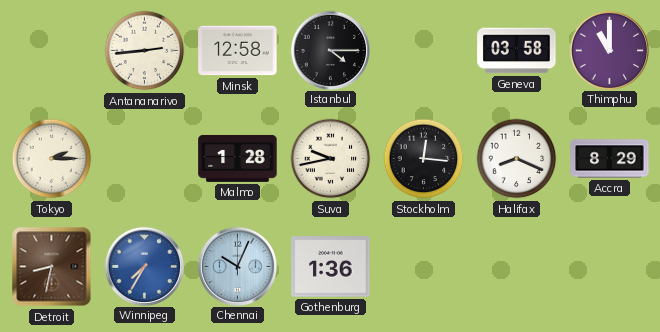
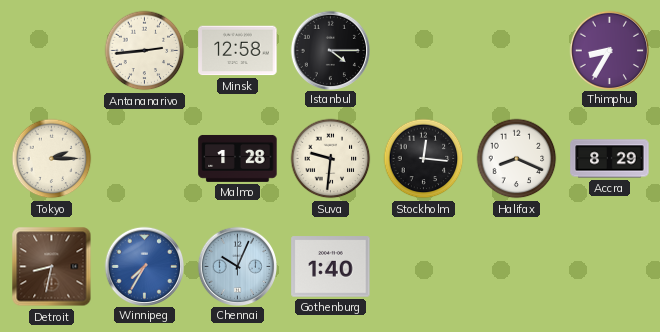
Geneva: 03:58 -> none
Thimphu: 11:00 -> 8:35
Suva: 9:43 -> 9:31
Gothenburg: 1:36 -> 1:40
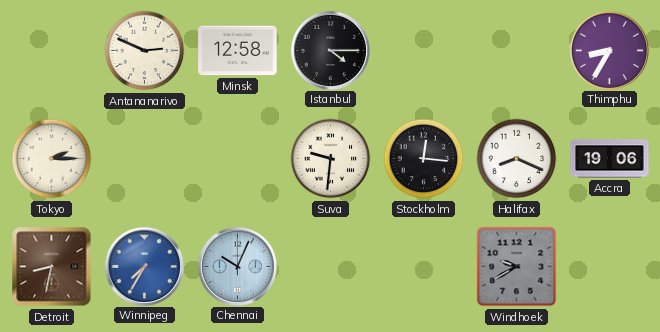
Antananarivo: 2:44 -> 2:49
Malmo: 1:28 -> none
Accra: 8:29 -> 19:06
Gothenburg: 1:40 -> none
Windhoek: none -> 9:40
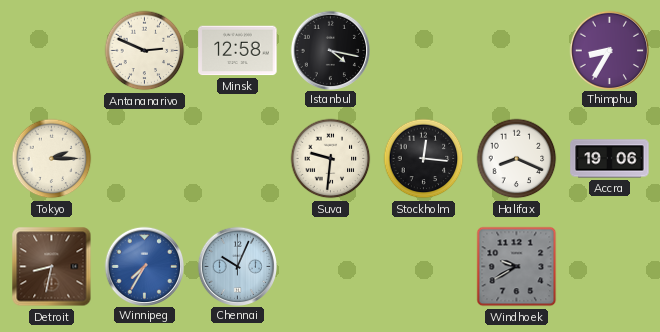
Istanbul: 4:15 -> 4:17
